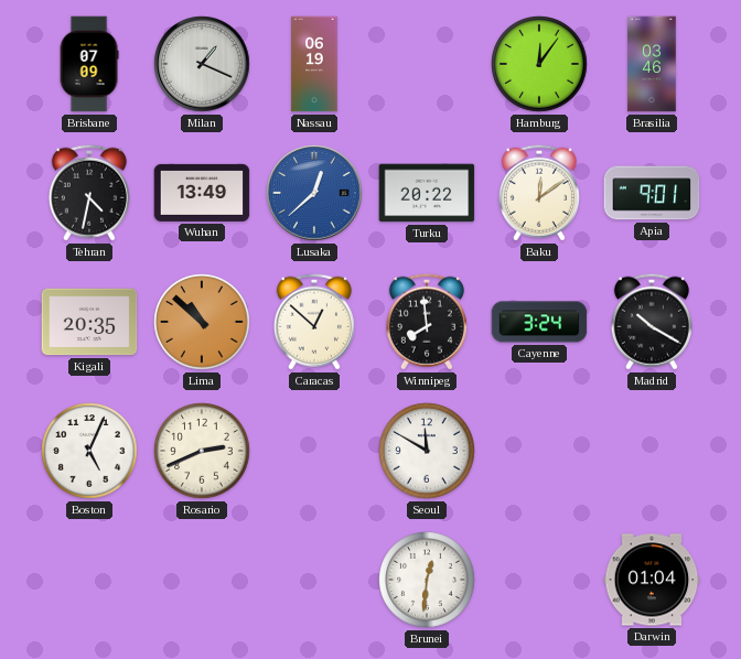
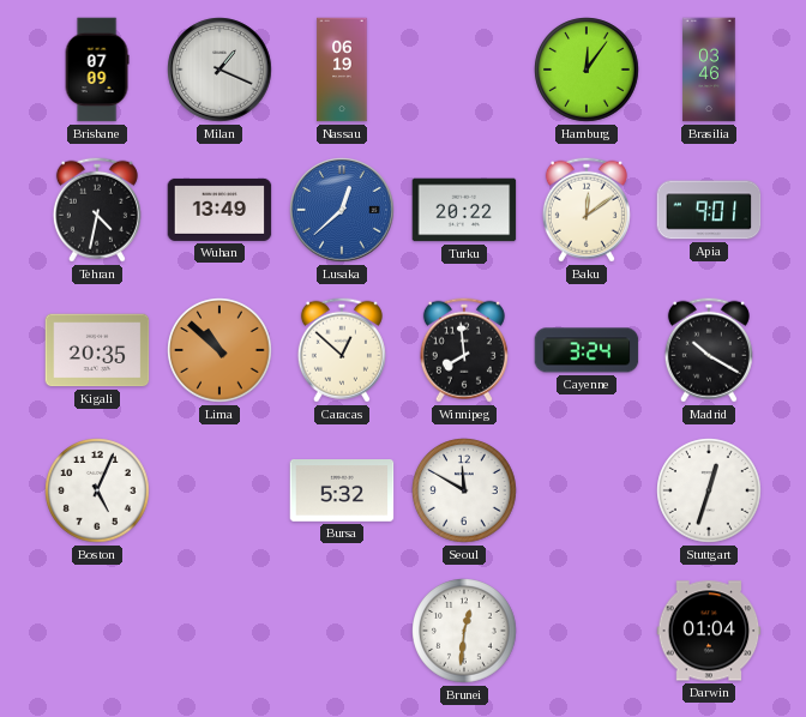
Rosario: 2:41 -> none
Bursa: none -> 5:32
Stuttgart: none -> 12:33
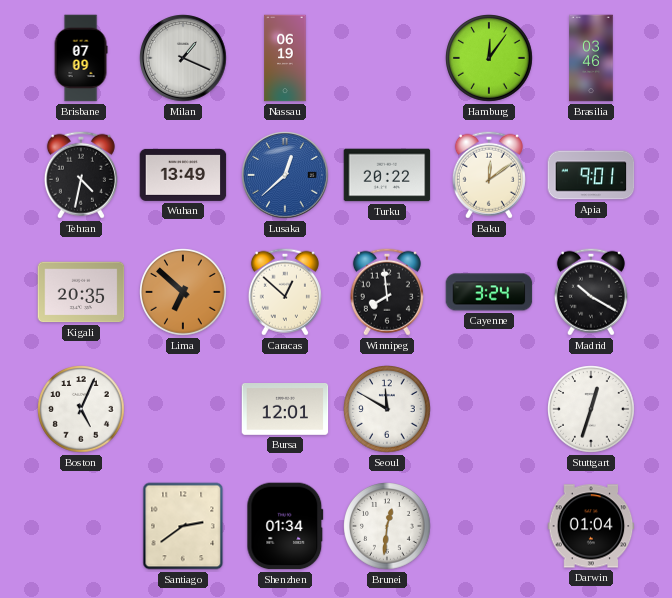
Lima: 10:52 -> 6:52
Bursa: 5:32 -> 12:01
Santiago: none -> 2:39
Shenzhen: none -> 01:34
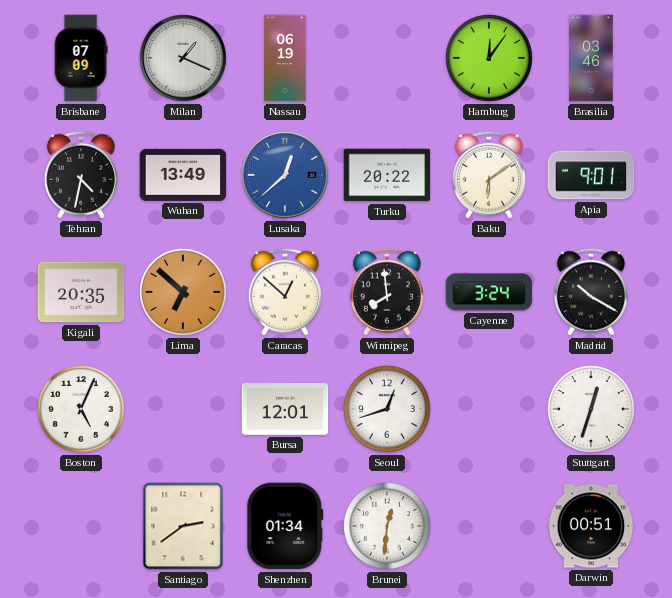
Baku: 12:09 -> 6:09
Seoul: 11:50 -> 12:42
Darwin: 01:04 -> 00:51
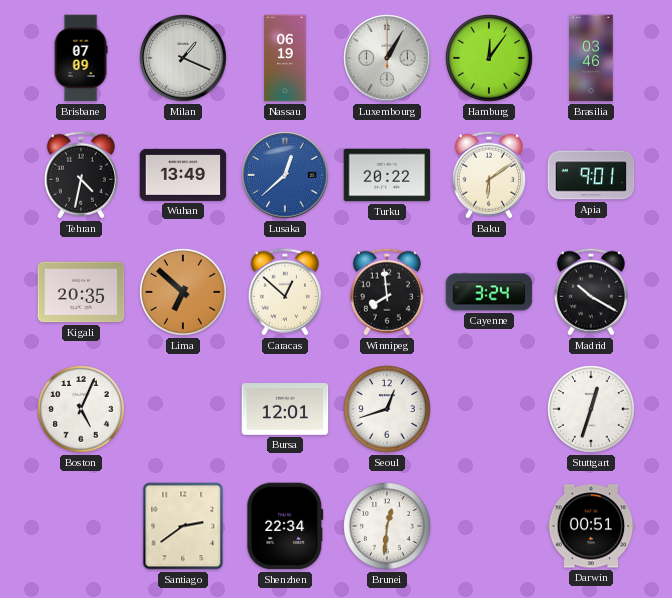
Luxembourg: none -> 1:05
Shenzhen: 01:34 -> 22:34
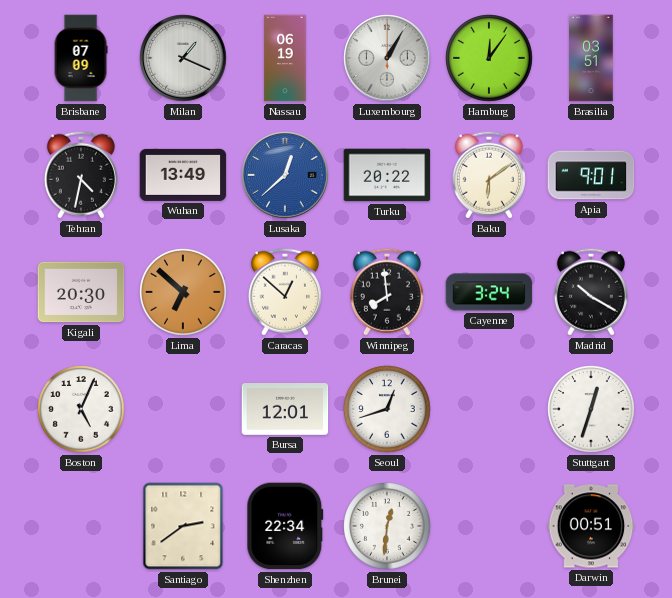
Brasilia: 03:46 -> 03:51
Kigali: 20:35 -> 20:30
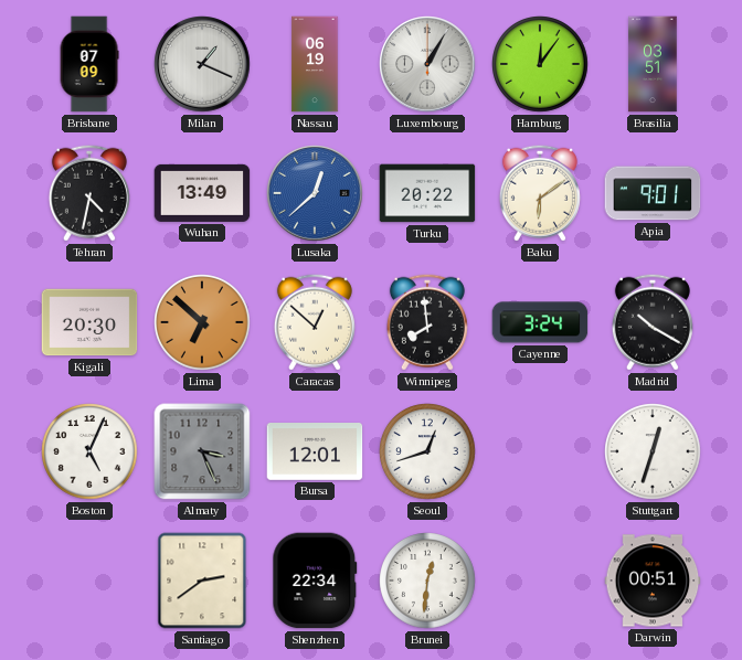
Almaty: none -> 3:26
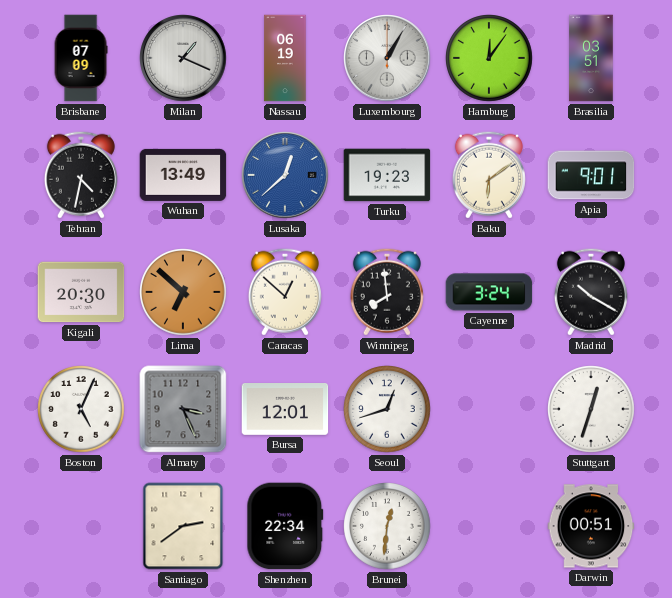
Turku: 20:22 -> 19:23
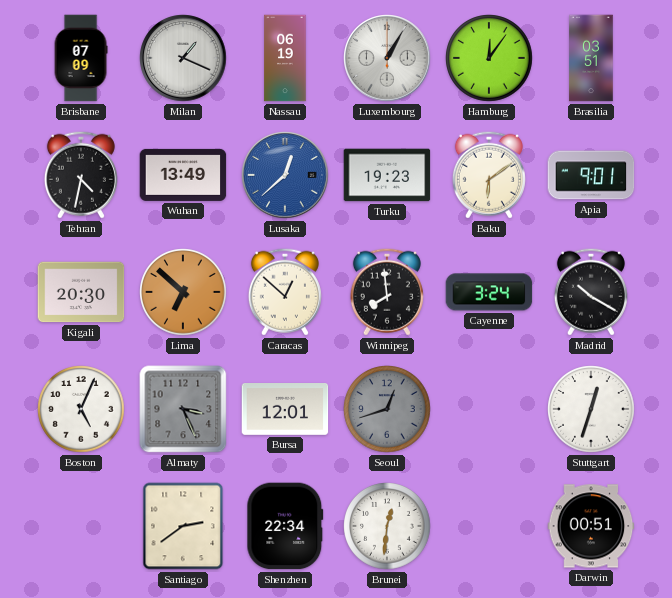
Seoul dial: white -> grey
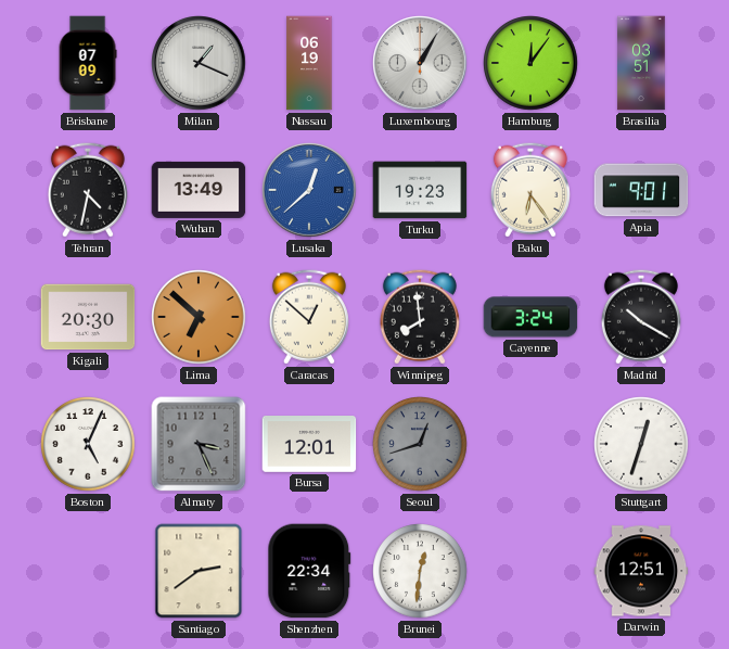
Baku: 6:09 -> 6:24
Darwin: 00:51 -> 12:51
